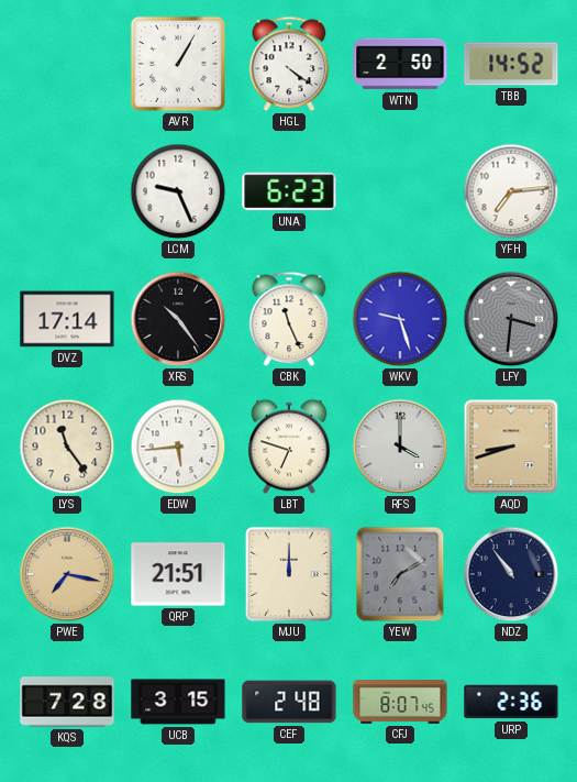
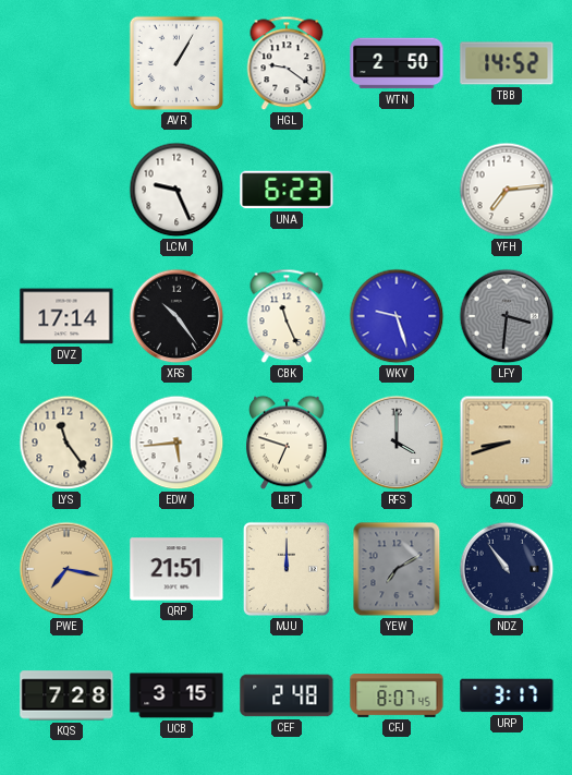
HGL: 4:21 -> 9:21
URP: 2:36 -> 3:17
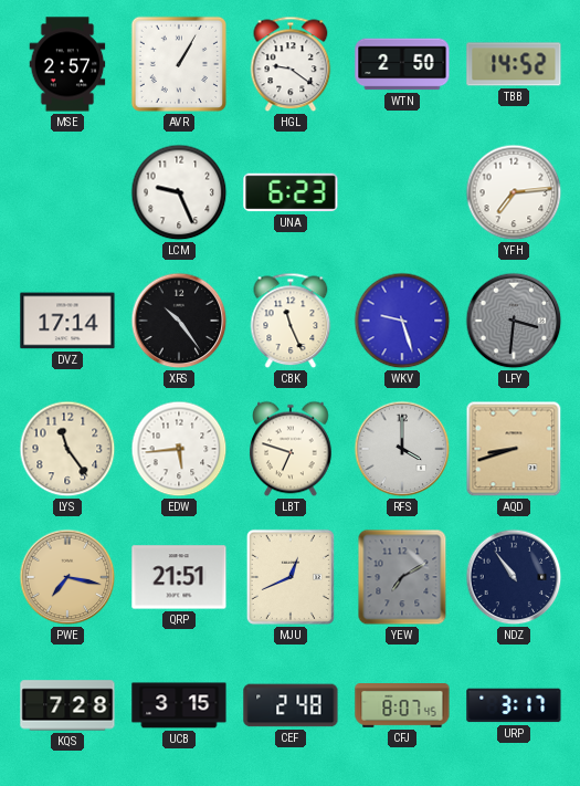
MSE: none -> 2:57
MJU: 12:00 -> 12:41
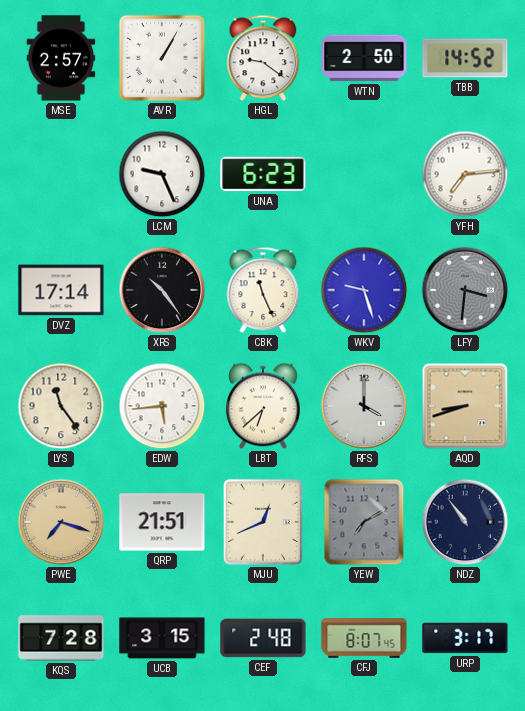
LBT: 6:48 -> 6:38
PWE: 7:17 -> 7:18
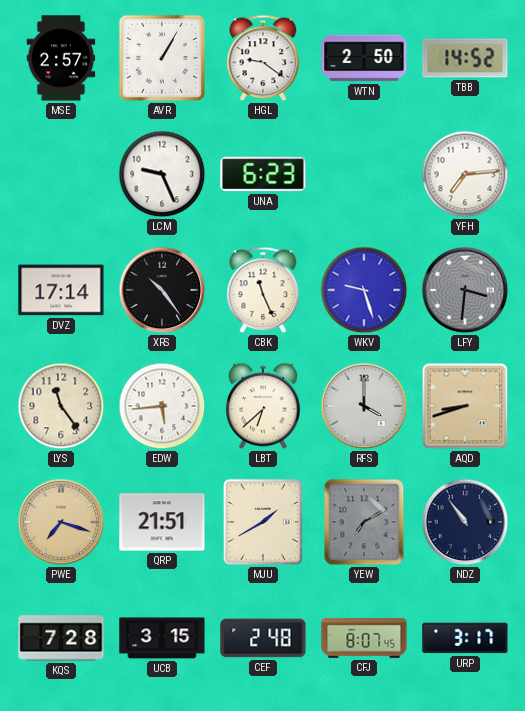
MJU: 12:41 -> 1:40
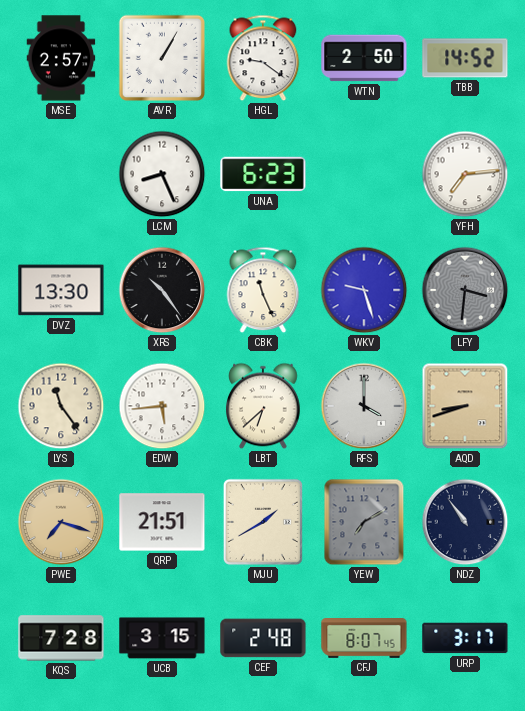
LCM: 9:26 -> 8:26
DVZ: 17:14 -> 13:30
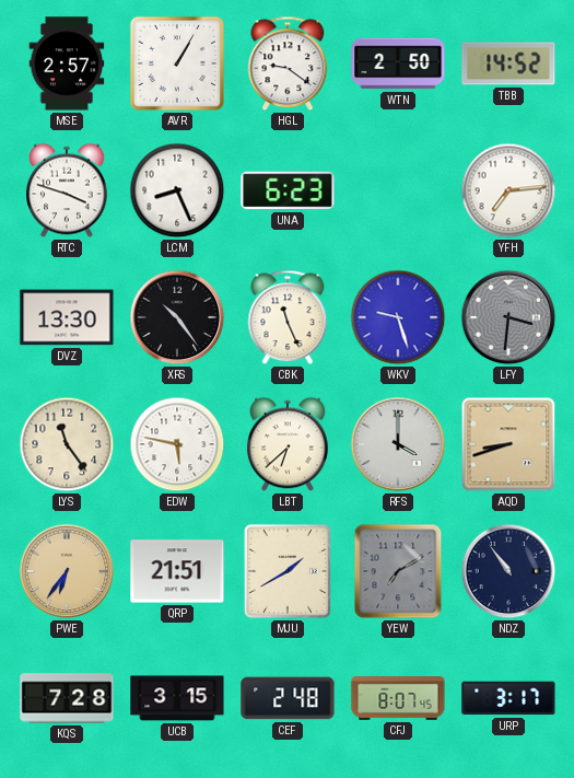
RTC: none -> 3:48
EDW: 5:44 -> 5:47
PWE: 7:18 -> 6:36
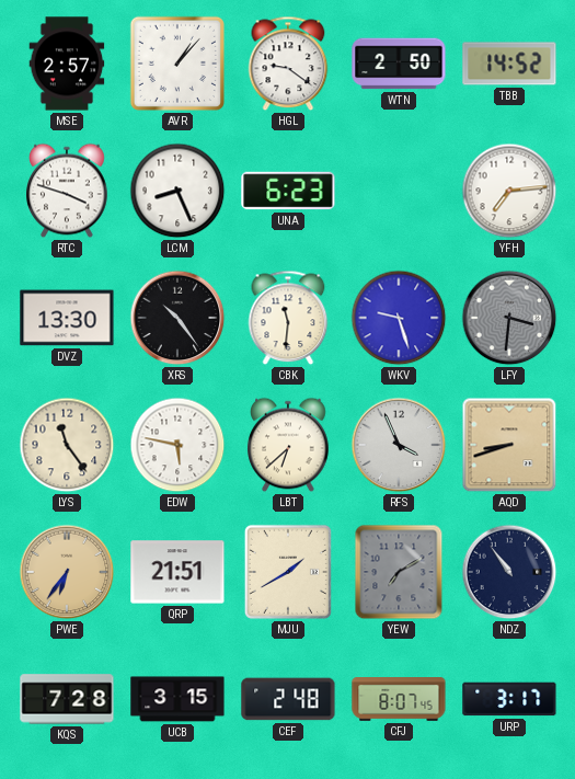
AVR: 1:05 -> 1:07
CBK: 11:26 -> 11:31
RFS: 4:00 -> 3:56
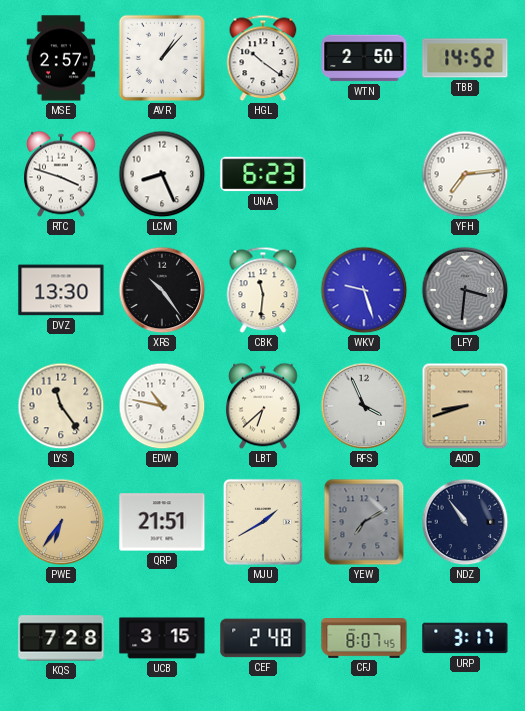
HGL: 9:21 -> 10:21
EDW: 5:47 -> 10:47
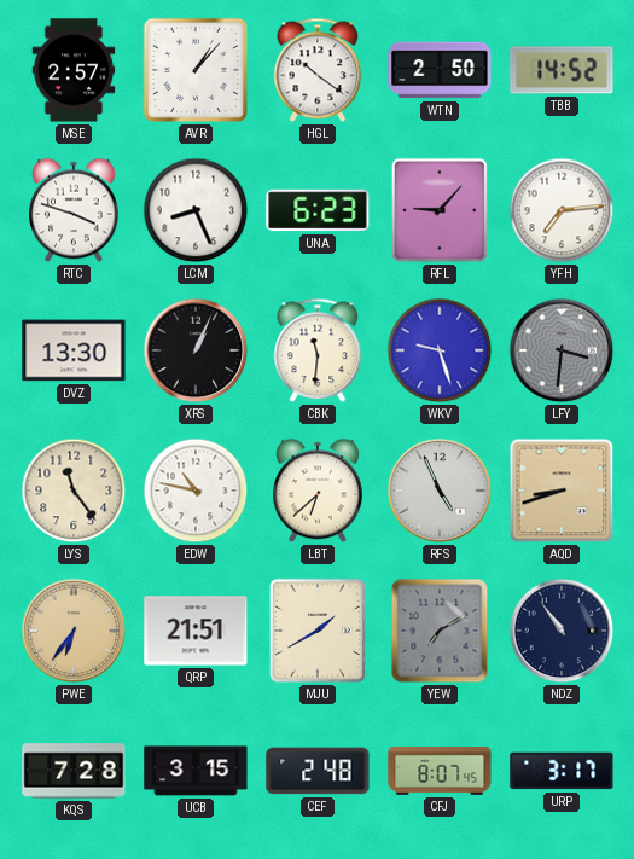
RFL: none -> 9:07
XRS: 10:24 -> 1:04
RFS: 3:56 -> 4:56
